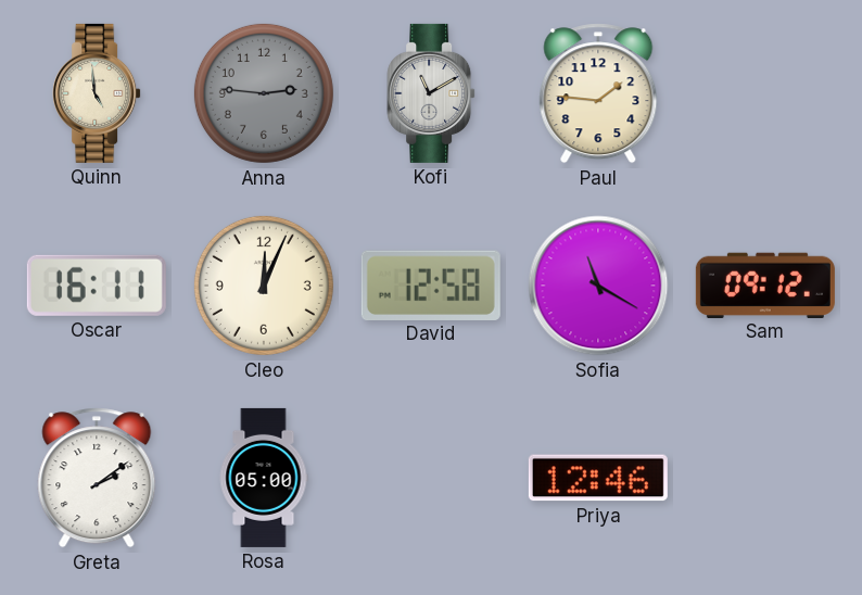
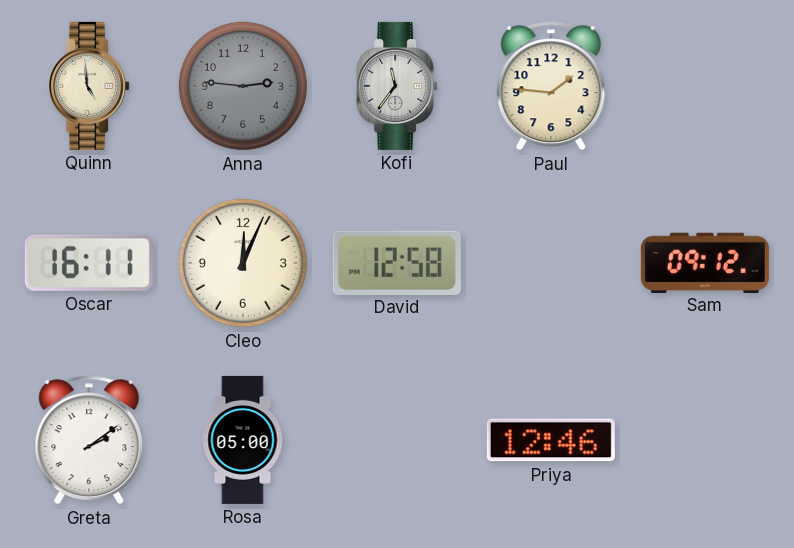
Kofi: 11:10 -> 11:36
Sofia: 11:20 -> none
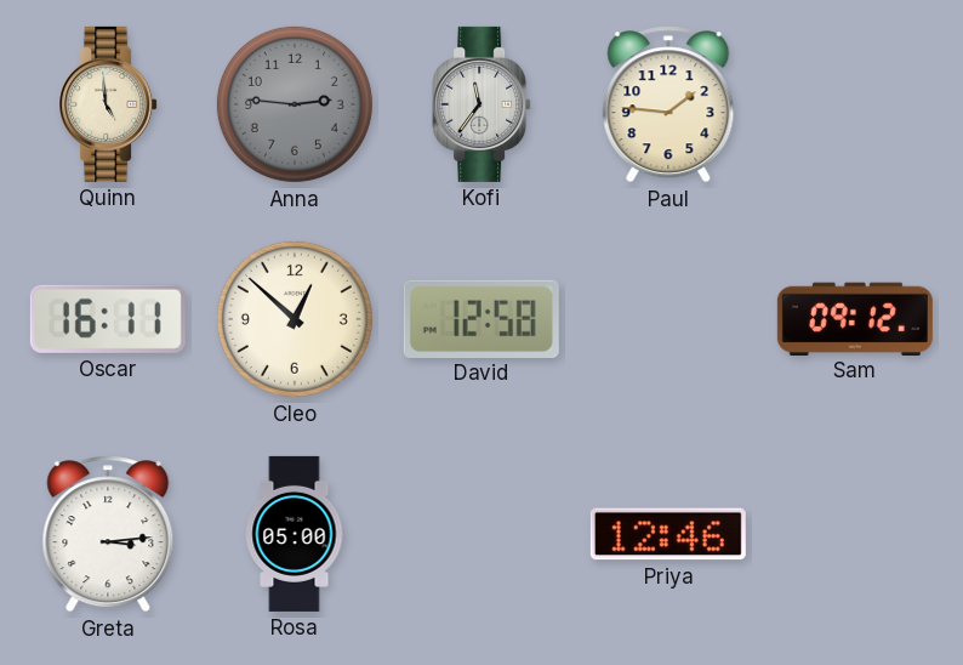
Cleo: 12:04 -> 12:52
Greta: 2:09 -> 3:14
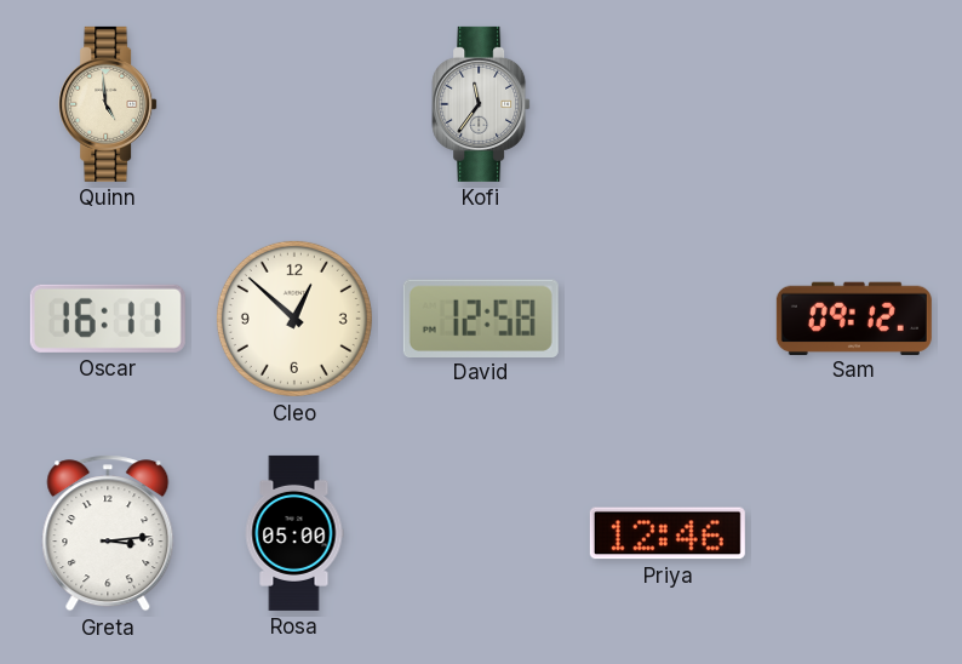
Anna: 2:46 -> none
Paul: 1:46 -> none
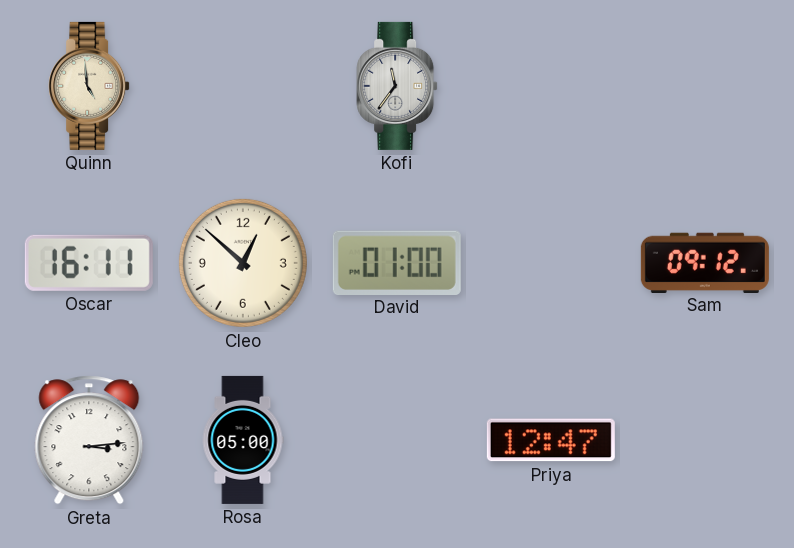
David: 12:58 -> 01:00
Priya: 12:46 -> 12:47
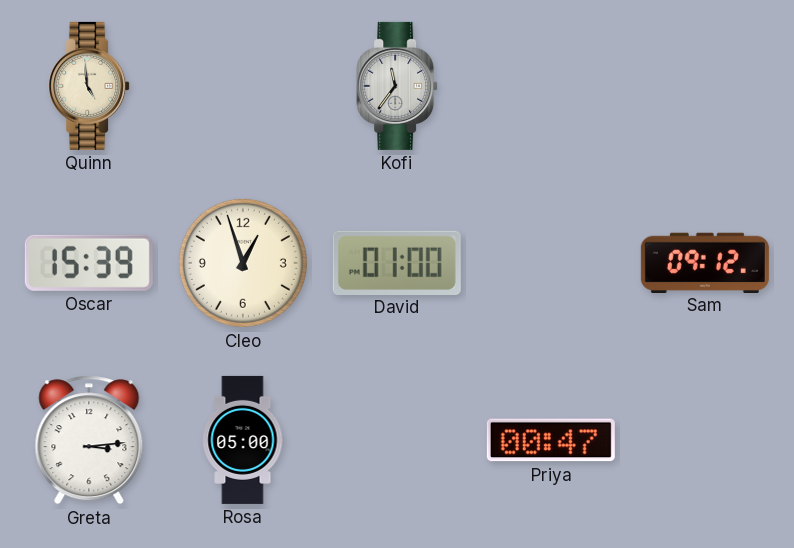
Oscar: 16:11 -> 15:39
Cleo: 12:52 -> 12:57
Priya: 12:47 -> 00:47
